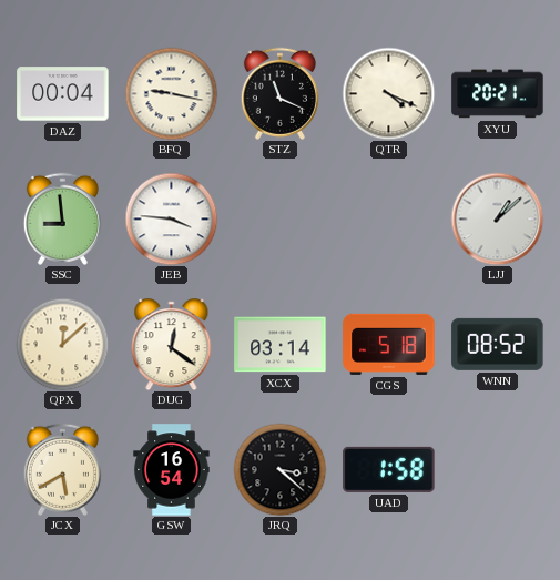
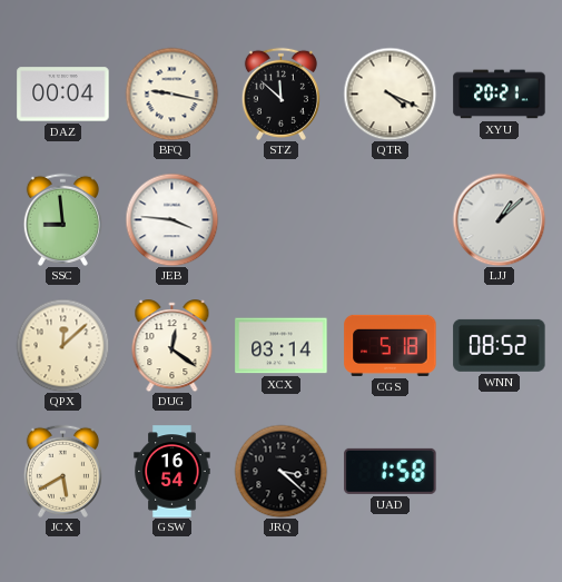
STZ: 11:19 -> 11:52
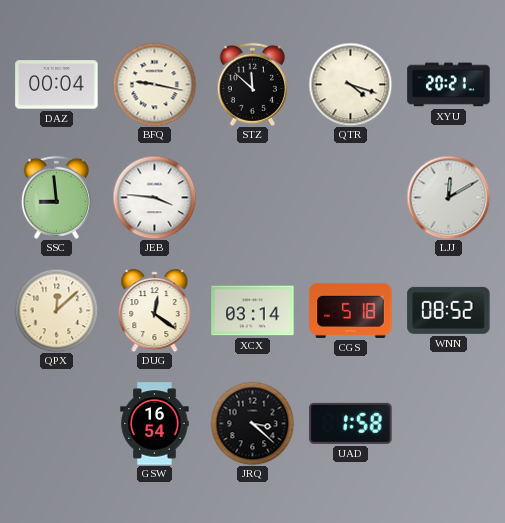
QTR: 4:19 -> 4:18
LJJ: 1:08 -> 12:10
JCX: 5:40 -> none
